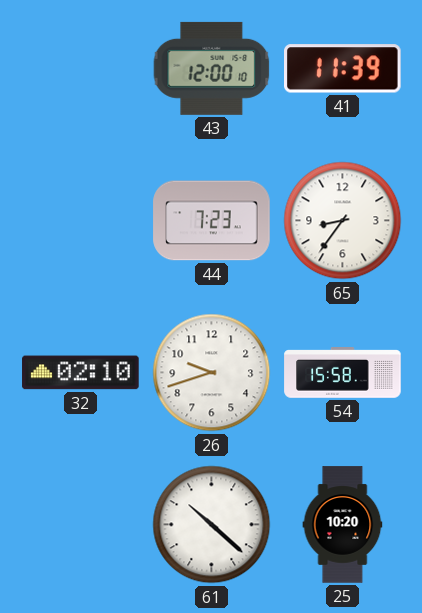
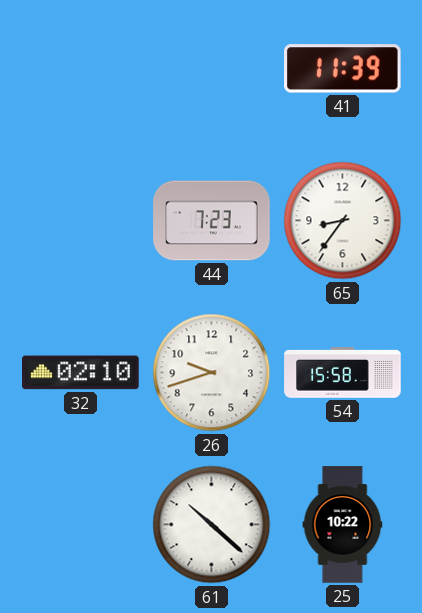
43: 12:00 -> none
25: 10:20 -> 10:22
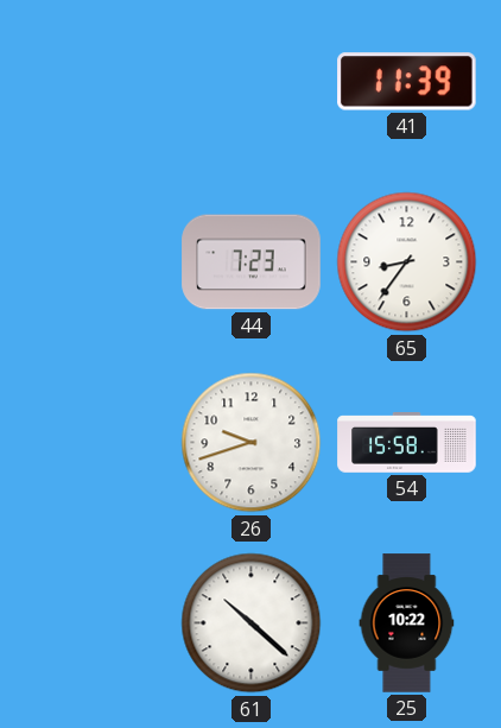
32: 02:10 -> none
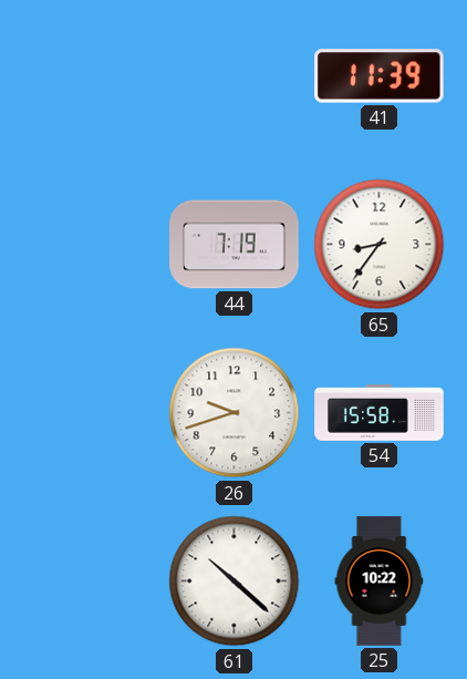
44: 7:23 -> 7:19
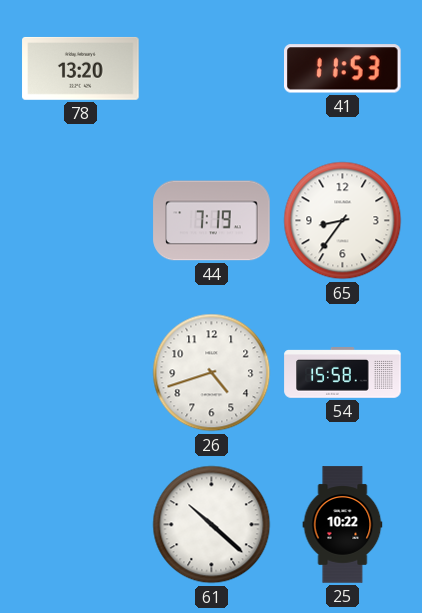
78: none -> 13:20
41: 11:39 -> 11:53
26: 9:42 -> 4:42
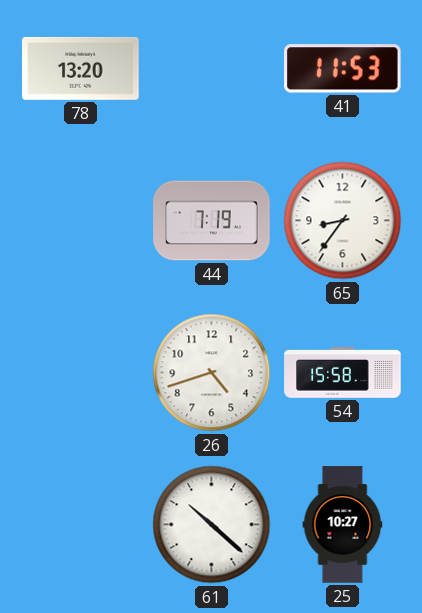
25: 10:22 -> 10:27
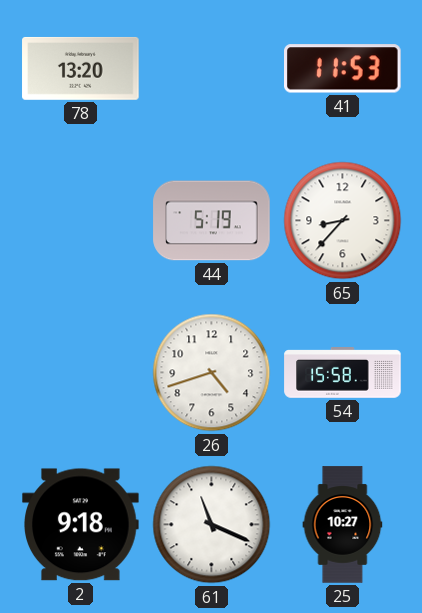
44: 7:19 -> 5:19
65: 8:36 -> 8:37
2: none -> 9:18
61: 10:22 -> 11:19
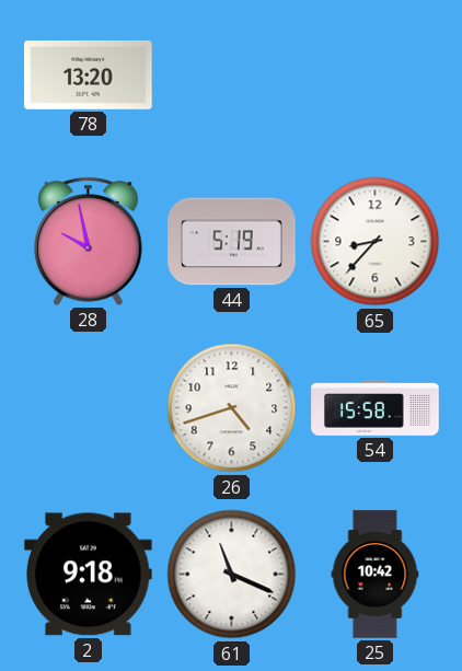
41: 11:53 -> none
28: none -> 9:58
25: 10:27 -> 10:42
